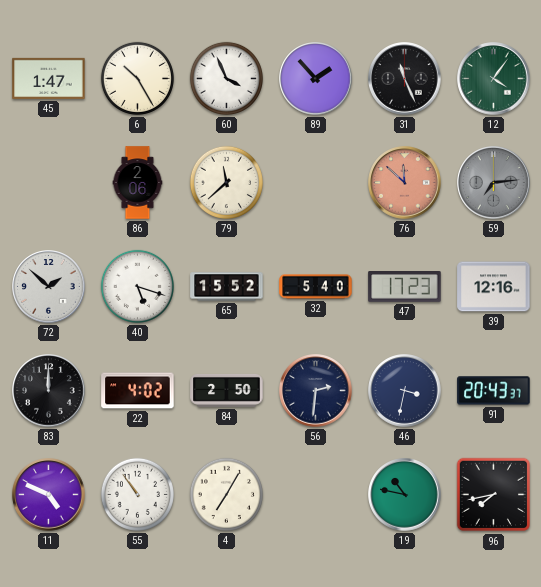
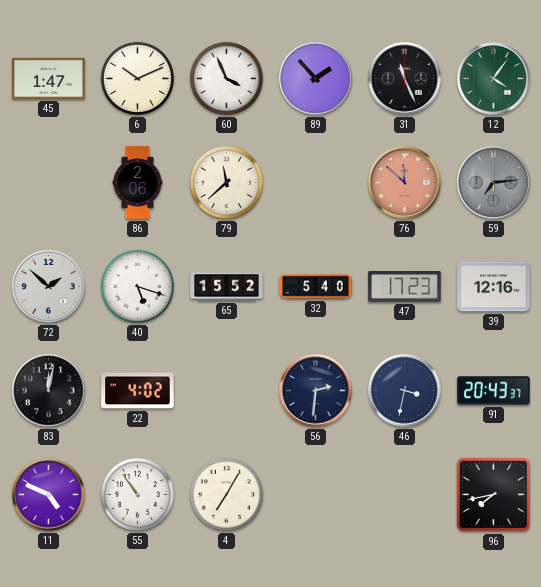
6: 10:25 -> 10:11
83: 12:00 -> 12:02
84: 2:50 -> none
19: 10:47 -> none
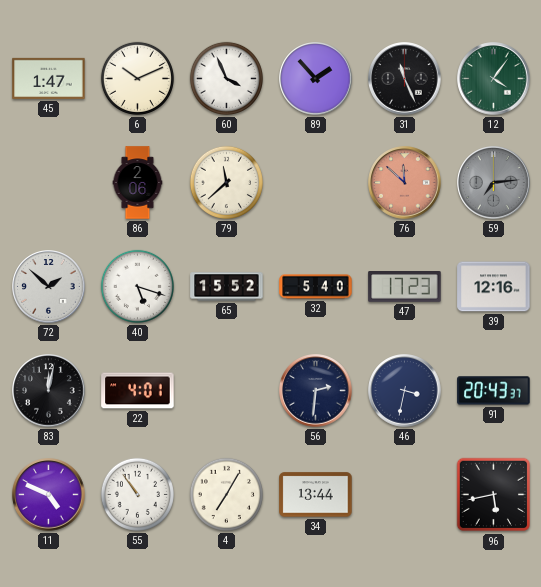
22: 4:02 -> 4:01
34: none -> 13:44
96: 7:43 -> 5:43
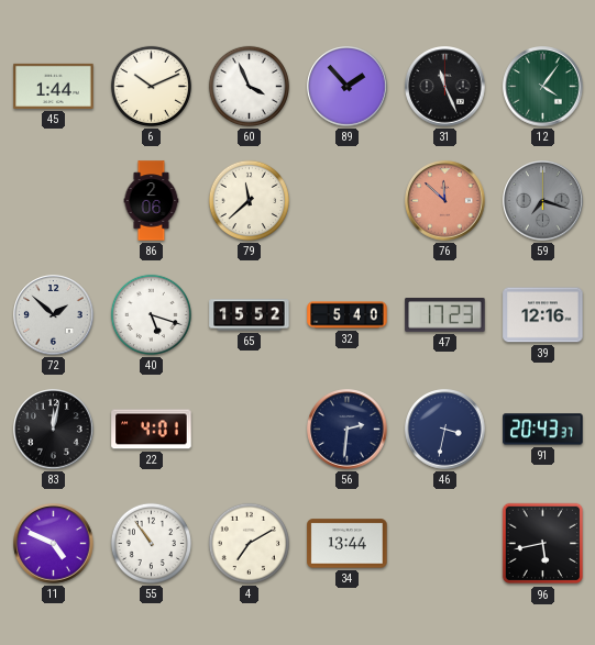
45: 1:47 -> 1:44
59: 7:14 -> 7:18
4: 7:05 -> 7:10
